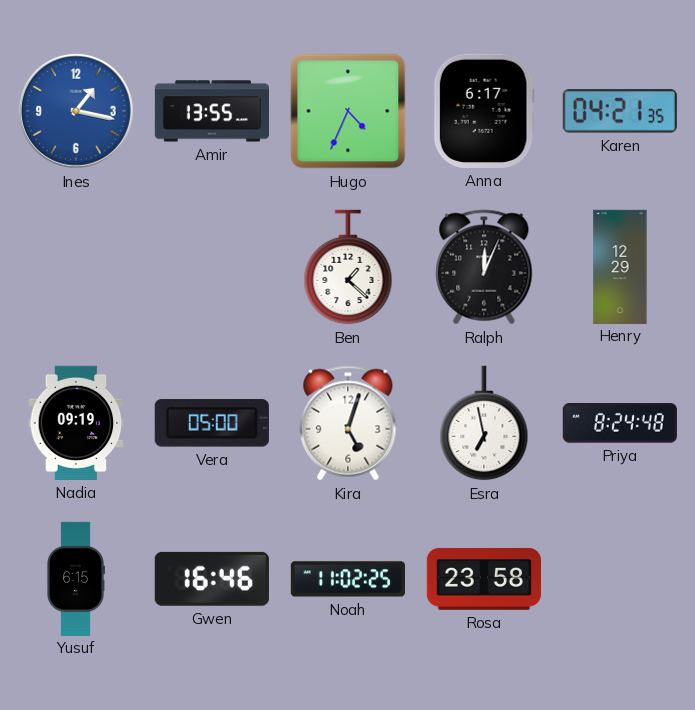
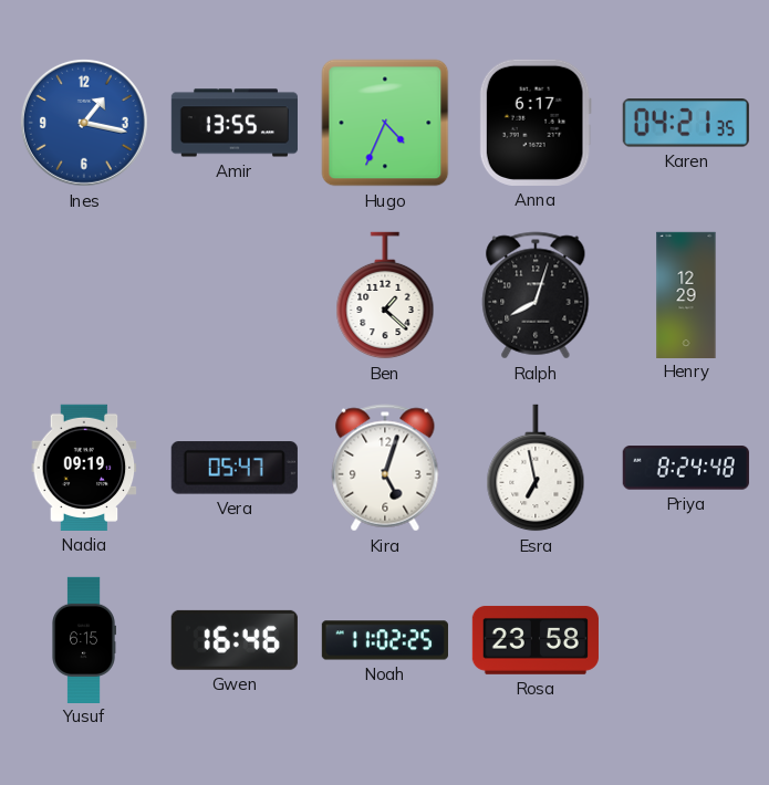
Ralph: 12:04 -> 8:03
Vera: 05:00 -> 05:47
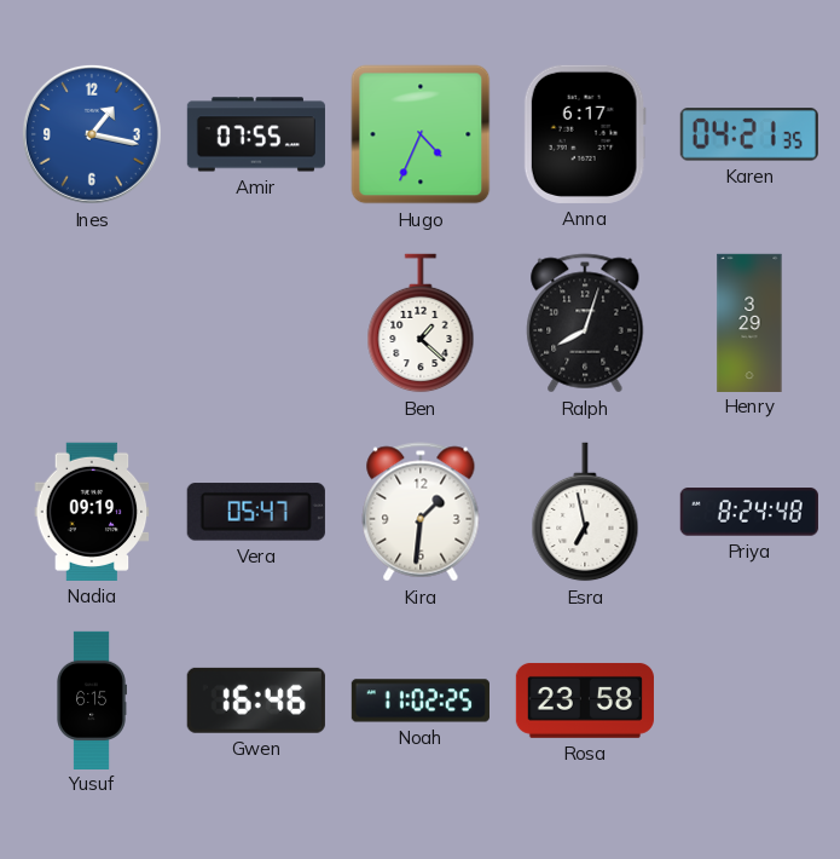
Amir: 13:55 -> 07:55
Henry: 12:29 -> 3:29
Kira: 5:03 -> 1:31
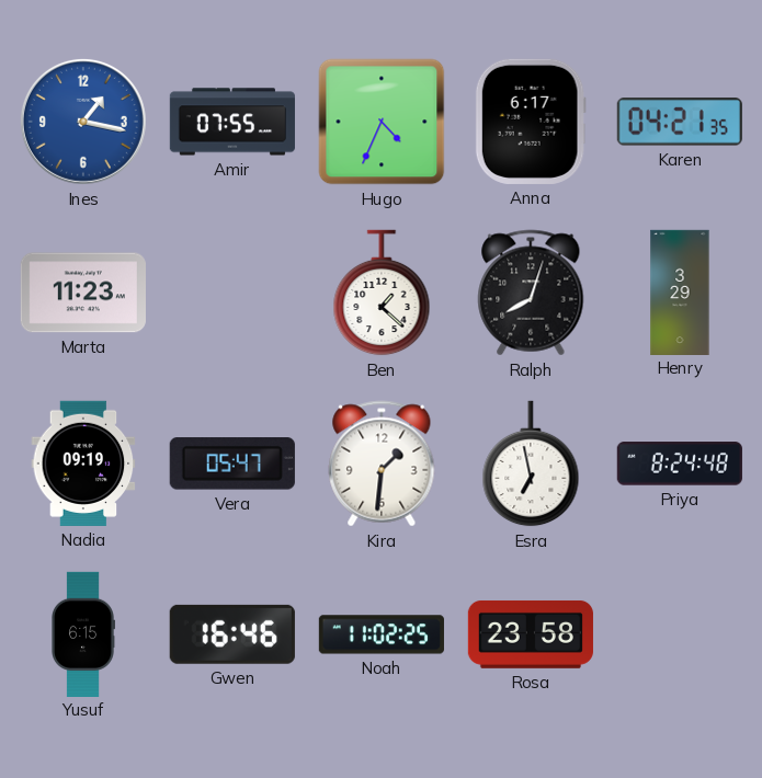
Marta: none -> 11:23
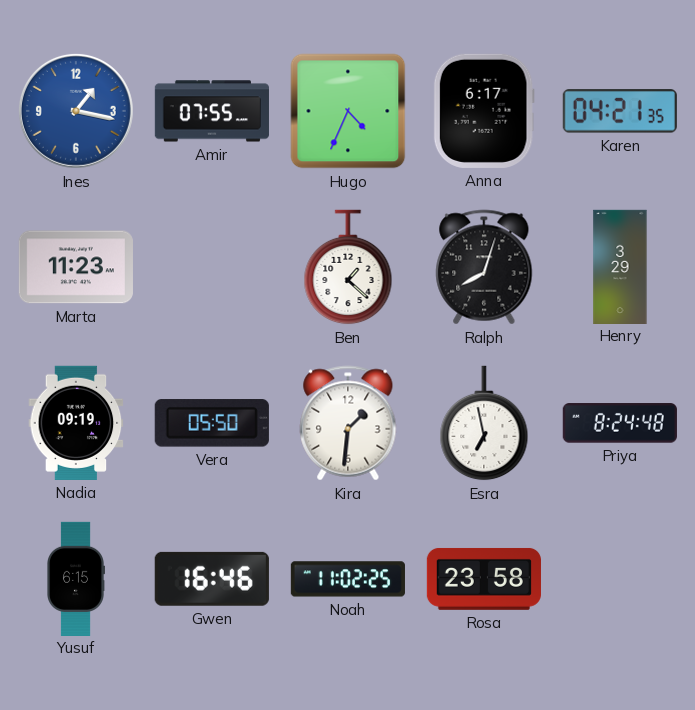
Vera: 05:47 -> 05:50
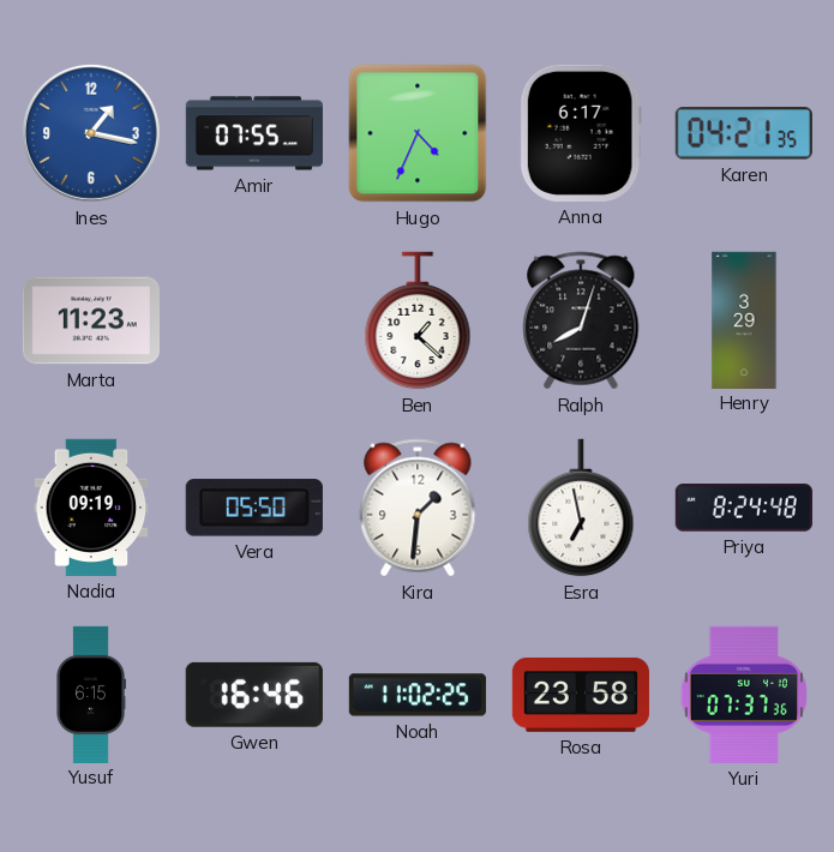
Yuri: none -> 07:37
